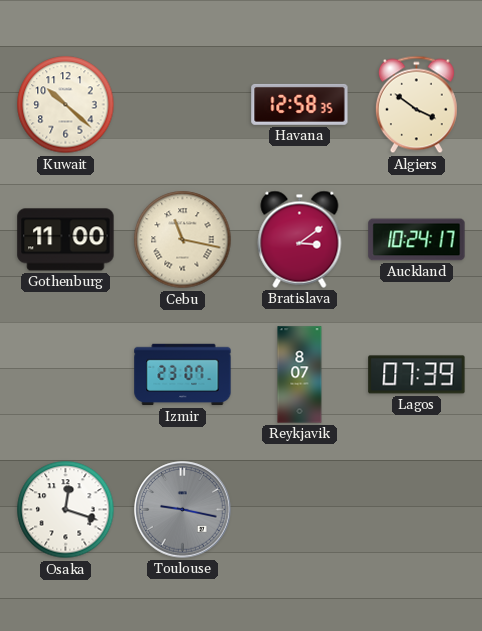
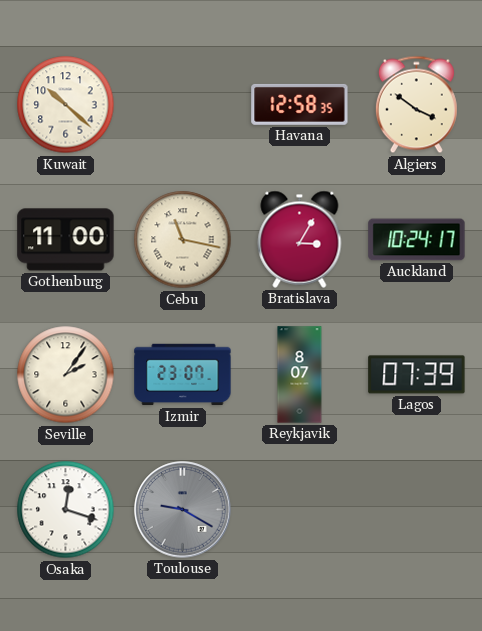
Bratislava: 3:09 -> 3:05
Seville: none -> 2:06
Toulouse: 9:17 -> 9:20
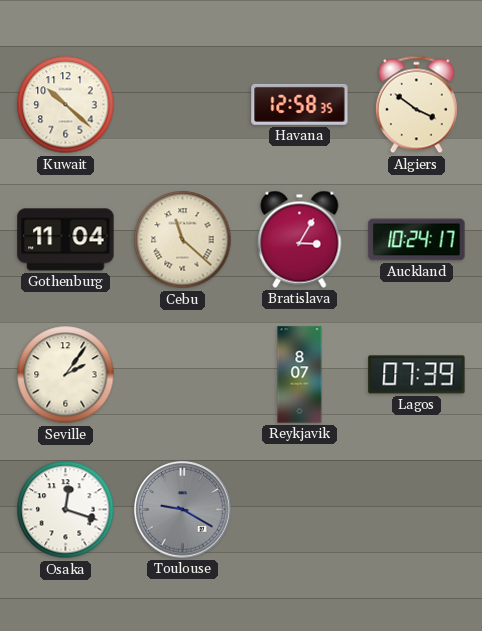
Gothenburg: 11:00 -> 11:04
Cebu: 11:17 -> 11:22
Izmir: 23:07 -> none
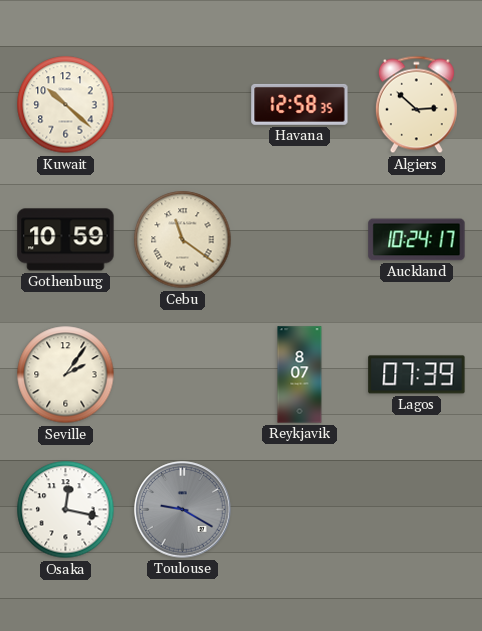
Algiers: 3:51 -> 2:52
Gothenburg: 11:04 -> 10:59
Cebu: 11:22 -> 11:21
Bratislava: 3:05 -> none
Osaka: 12:18 -> 12:17
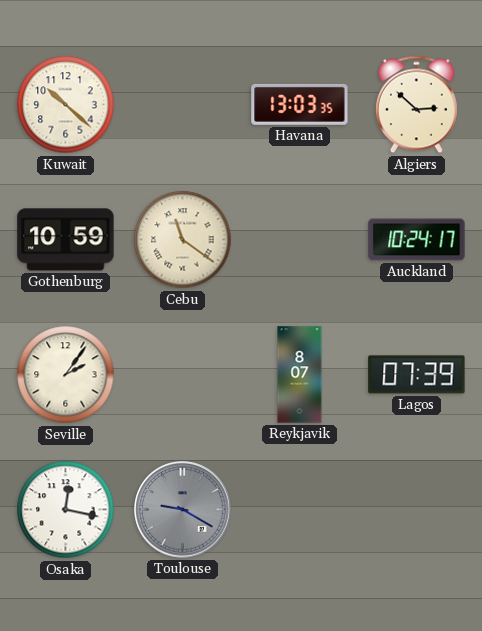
Havana: 12:58 -> 13:03
